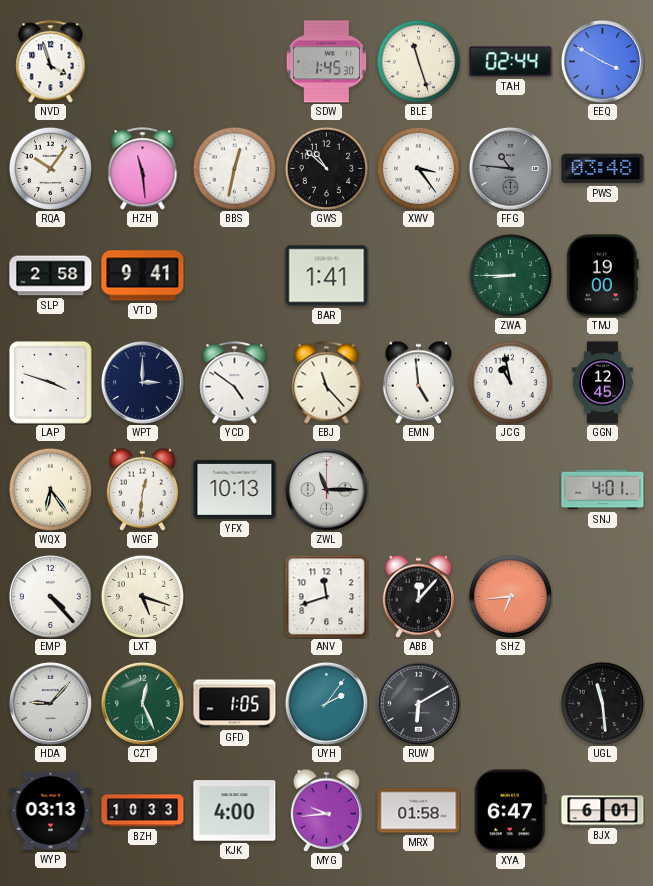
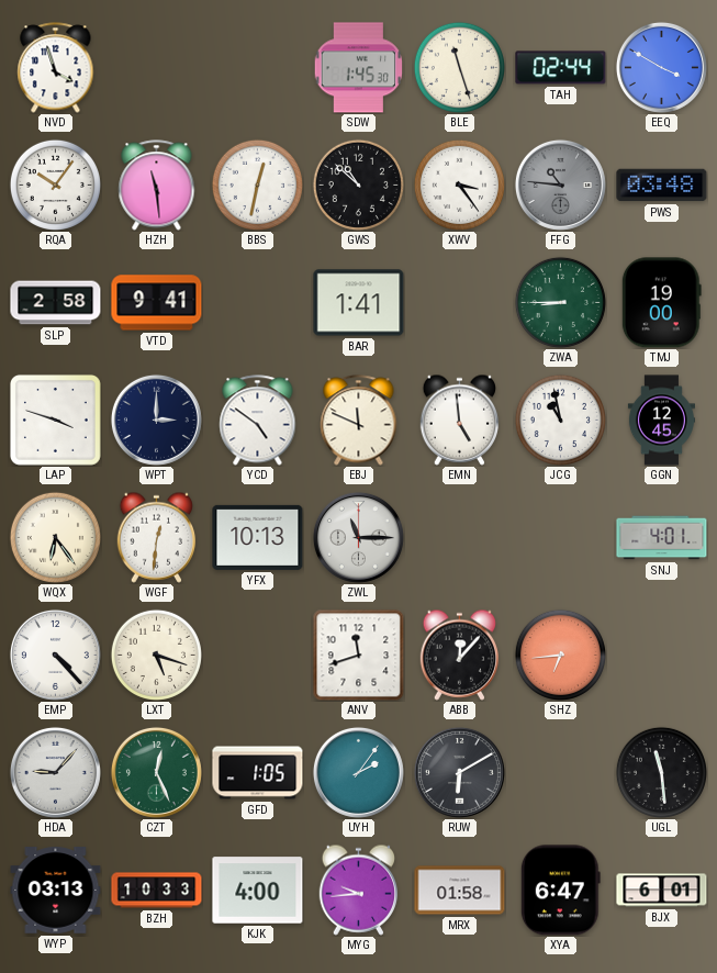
EBJ: 11:23 -> 11:49
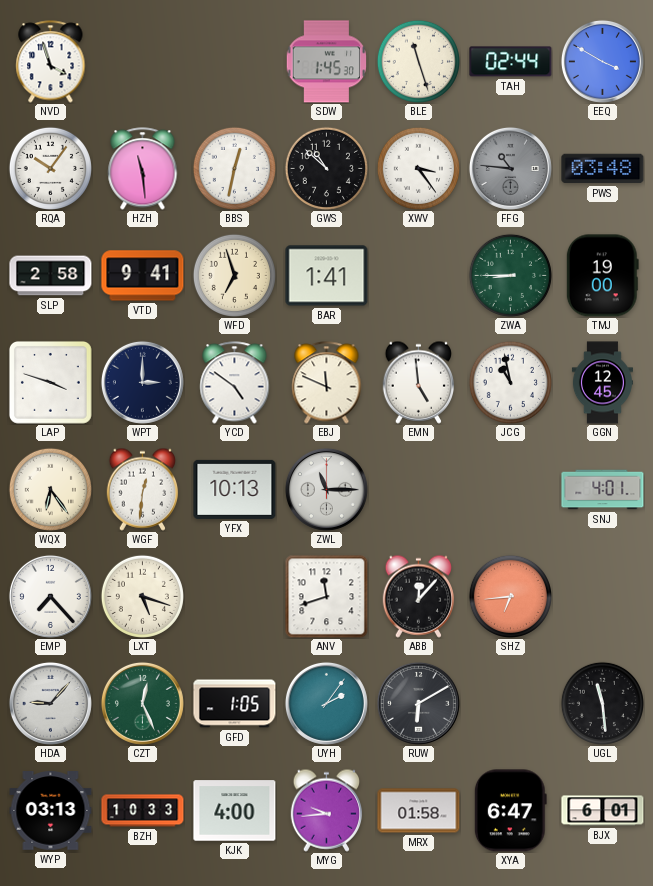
WFD: none -> 6:57
EMP: 4:23 -> 7:23
